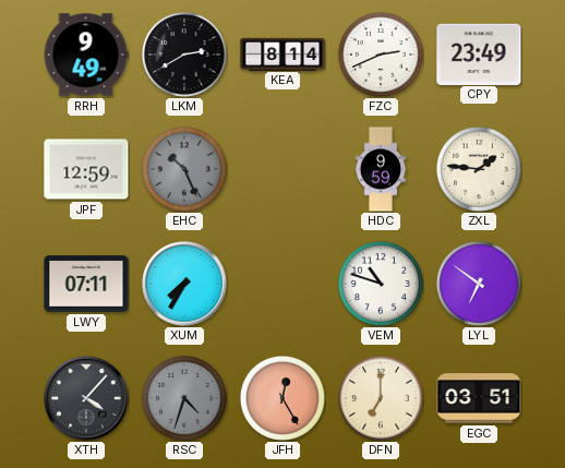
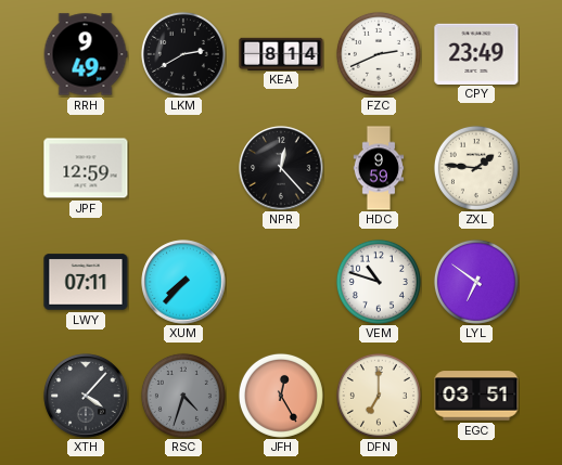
EHC: 10:26 -> none
NPR: none -> 12:23
XUM: 7:35 -> 7:37
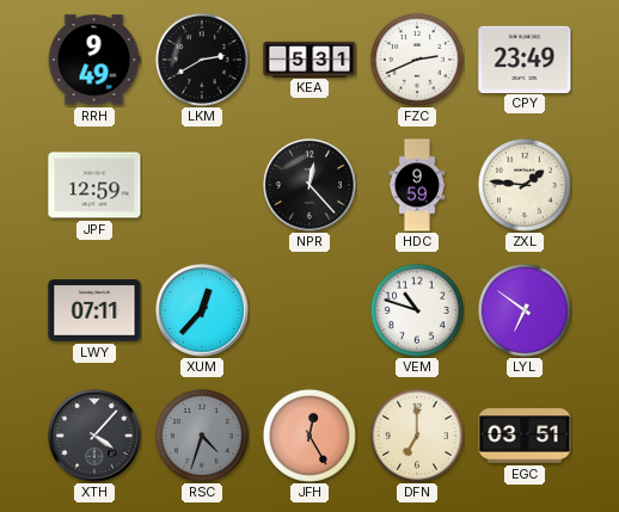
KEA: 8:14 -> 5:31
XUM: 7:37 -> 12:37
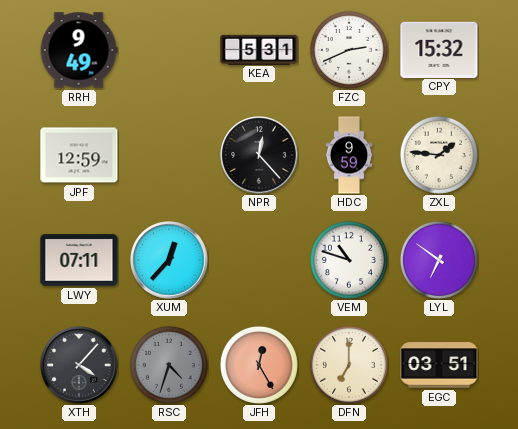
LKM: 2:40 -> none
CPY: 23:49 -> 15:32
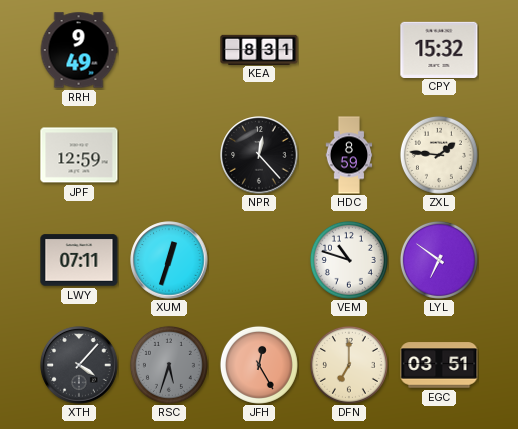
KEA: 5:31 -> 8:31
FZC: 2:41 -> none
HDC: 9:59 -> 8:59
XUM: 12:37 -> 12:33
RSC: 4:33 -> 5:33
